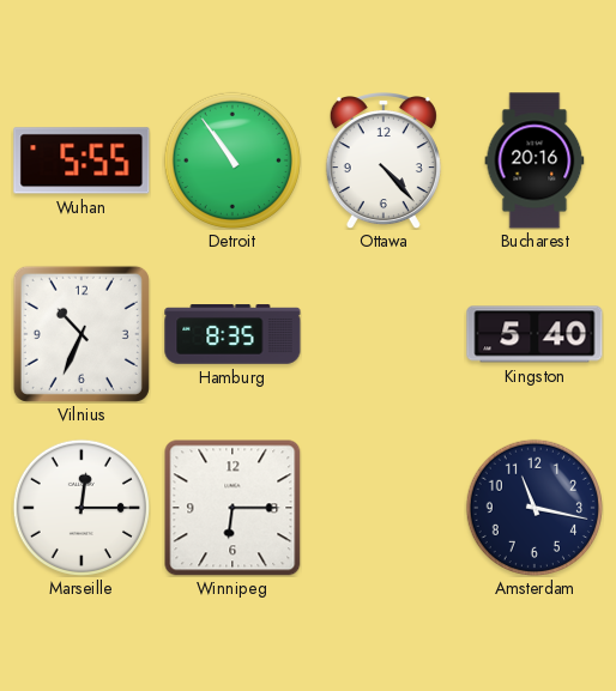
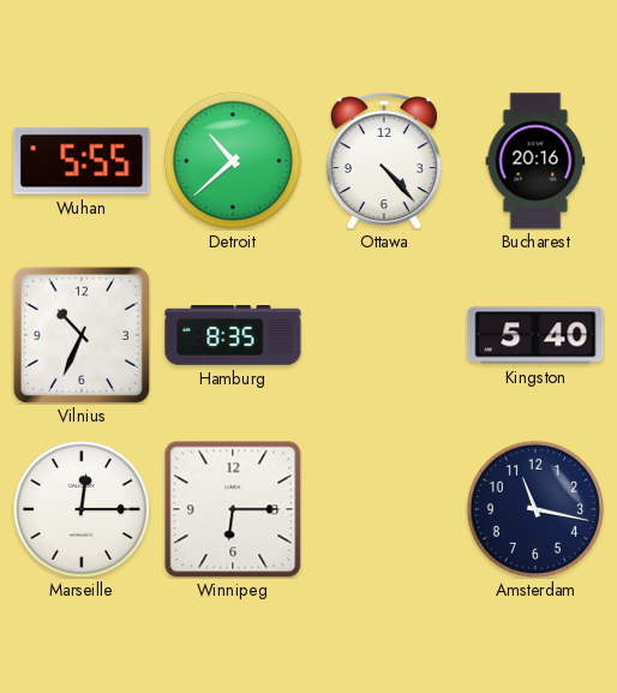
Detroit: 10:54 -> 10:38
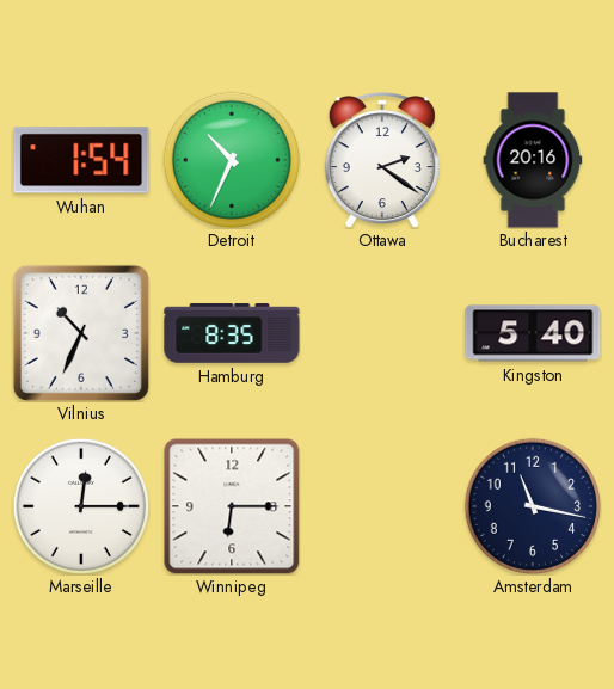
Wuhan: 5:55 -> 1:54
Detroit: 10:38 -> 10:34
Ottawa: 4:23 -> 2:21
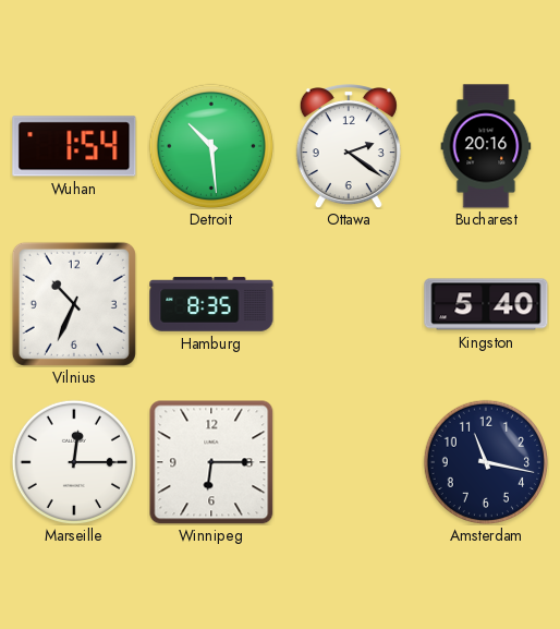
Detroit: 10:34 -> 10:29
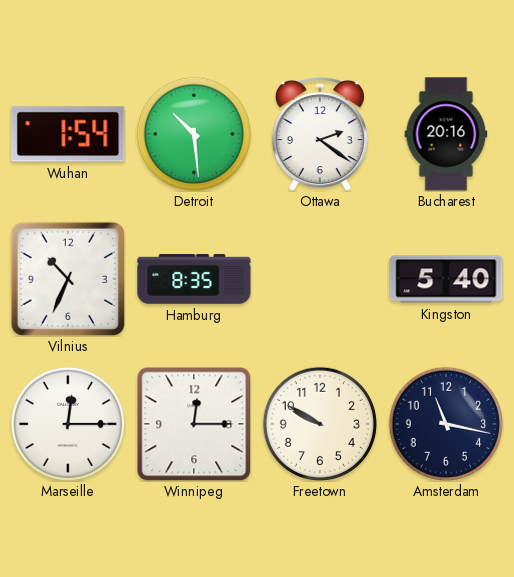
Winnipeg: 6:15 -> 12:15
Freetown: none -> 9:50
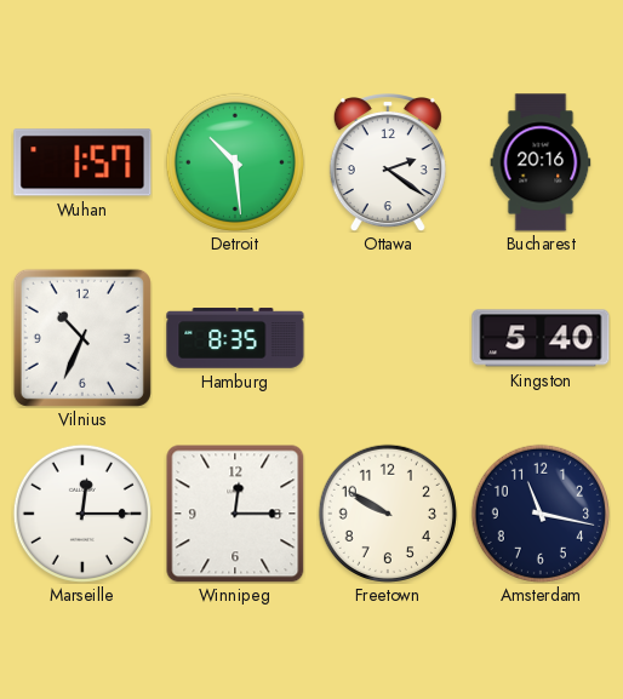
Wuhan: 1:54 -> 1:57
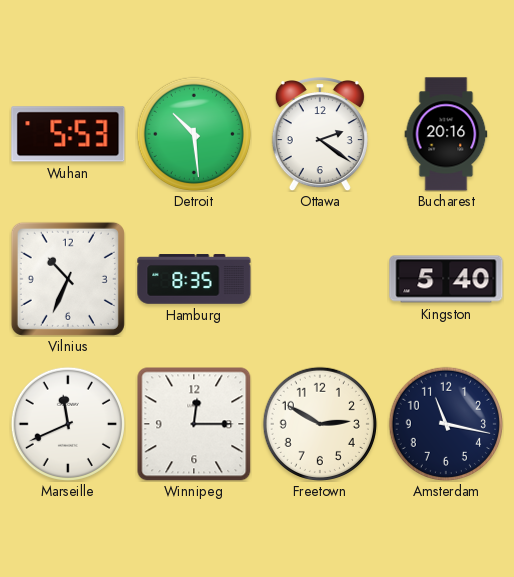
Wuhan: 1:57 -> 5:53
Marseille: 12:15 -> 11:41
Freetown: 9:50 -> 2:50
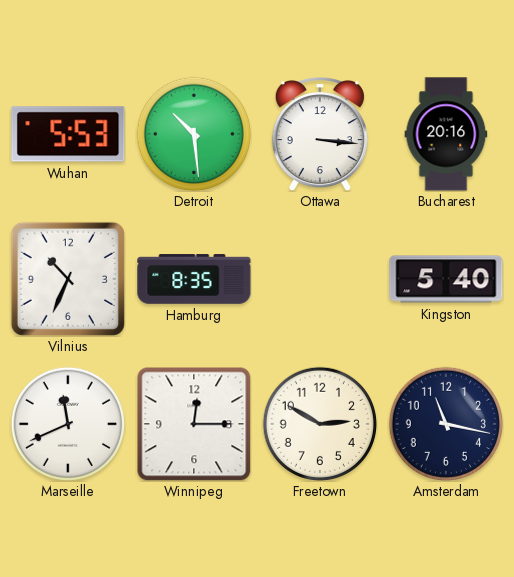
Ottawa: 2:21 -> 3:16
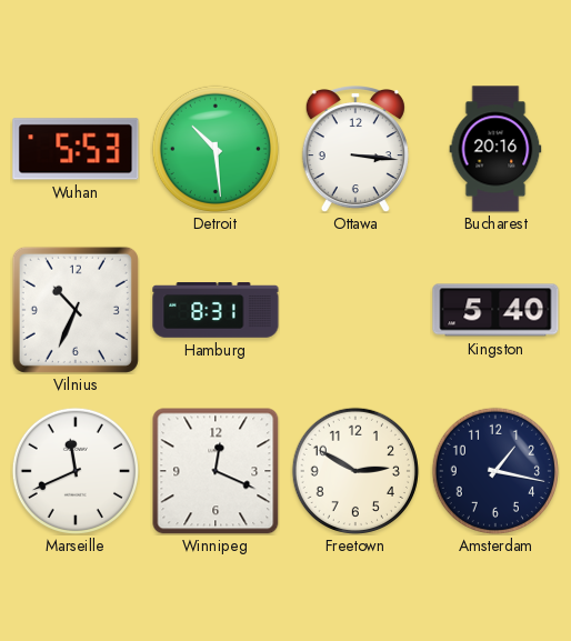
Hamburg: 8:35 -> 8:31
Winnipeg: 12:15 -> 12:19
Amsterdam: 11:17 -> 1:17
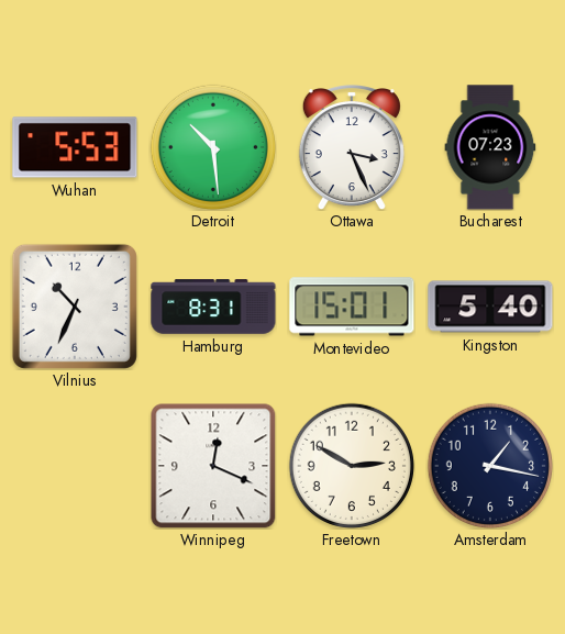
Ottawa: 3:16 -> 3:26
Bucharest: 20:16 -> 07:23
Montevideo: none -> 15:01
Marseille: 11:41 -> none
